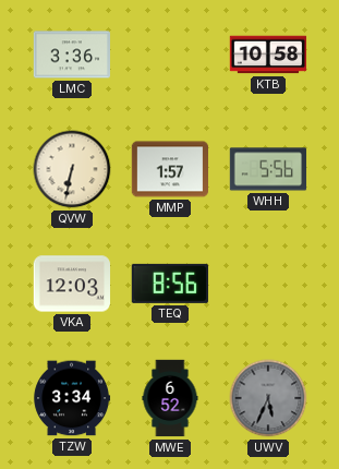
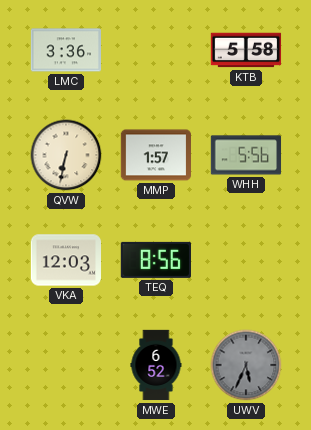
KTB: 10:58 -> 5:58
TZW: 3:34 -> none
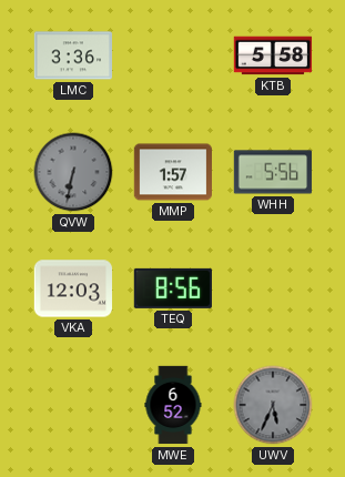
QVW dial: cream -> grey
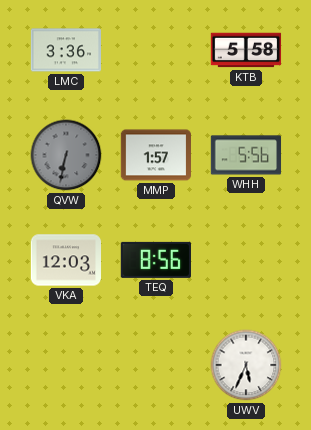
MWE: 6:52 -> none
UWV dial: grey -> white
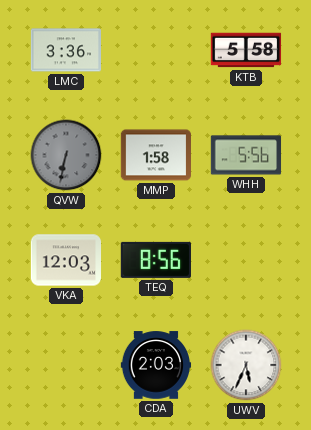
MMP: 1:57 -> 1:58
CDA: none -> 2:03
